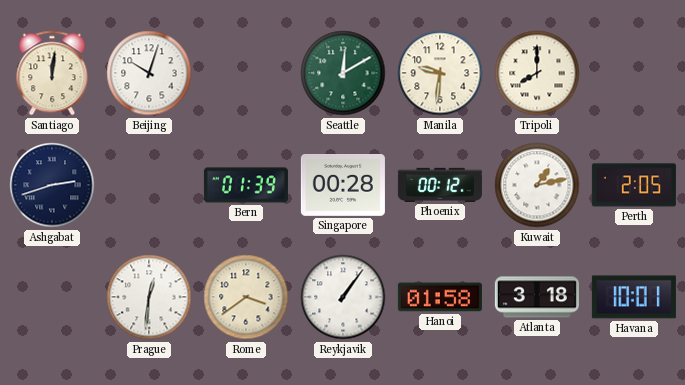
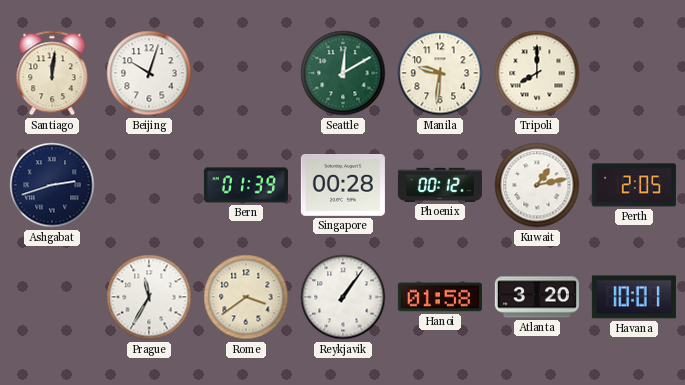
Prague: 12:31 -> 11:35
Atlanta: 3:18 -> 3:20
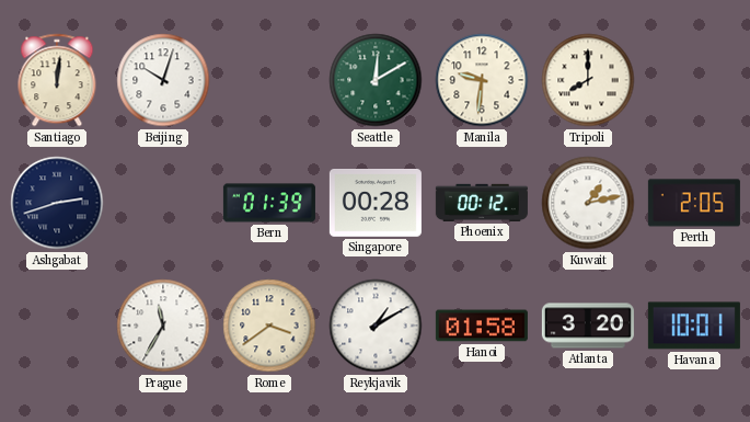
Reykjavik: 1:06 -> 1:10
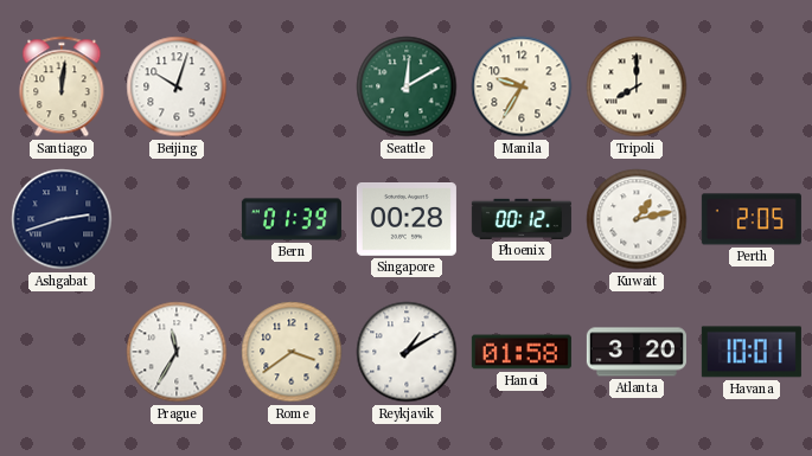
Manila: 9:31 -> 9:35
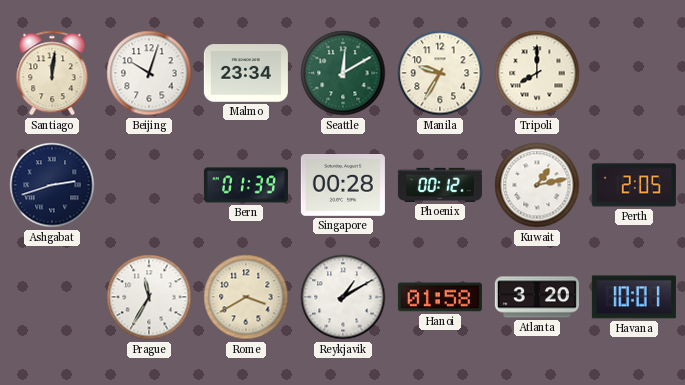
Malmo: none -> 23:34
Rome: 3:39 -> 3:40
